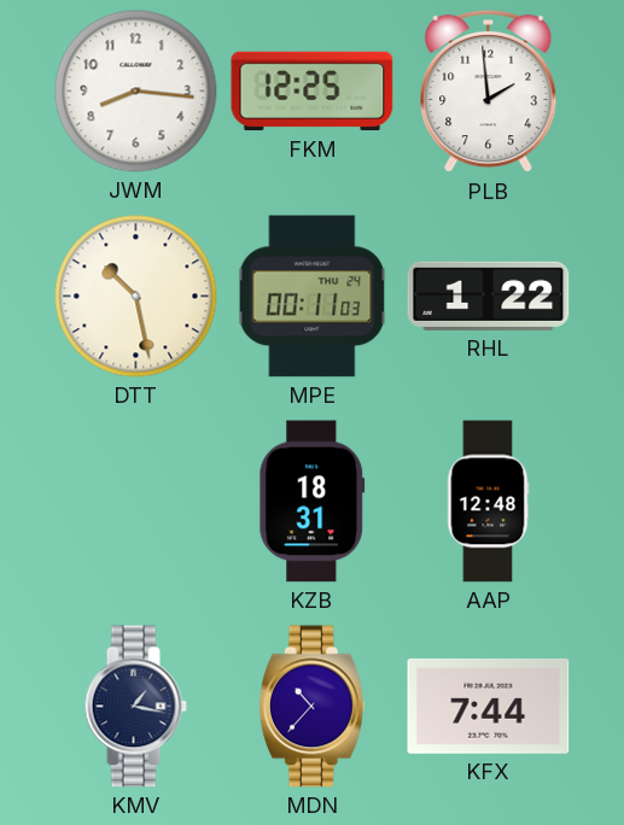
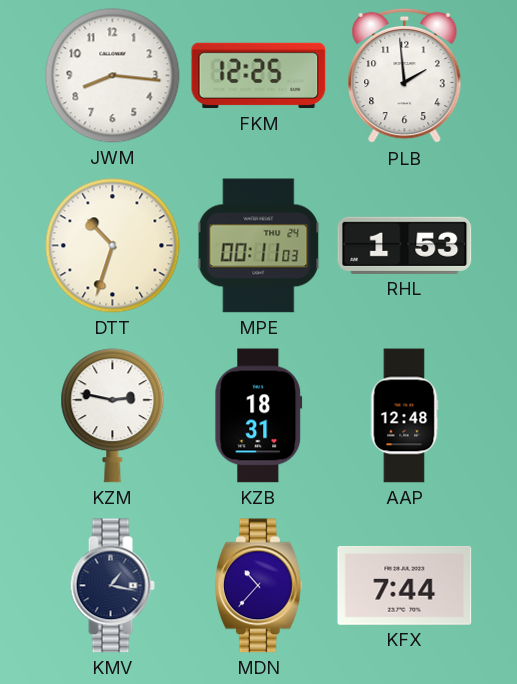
DTT: 10:28 -> 10:33
RHL: 1:22 -> 1:53
KZM: none -> 2:47
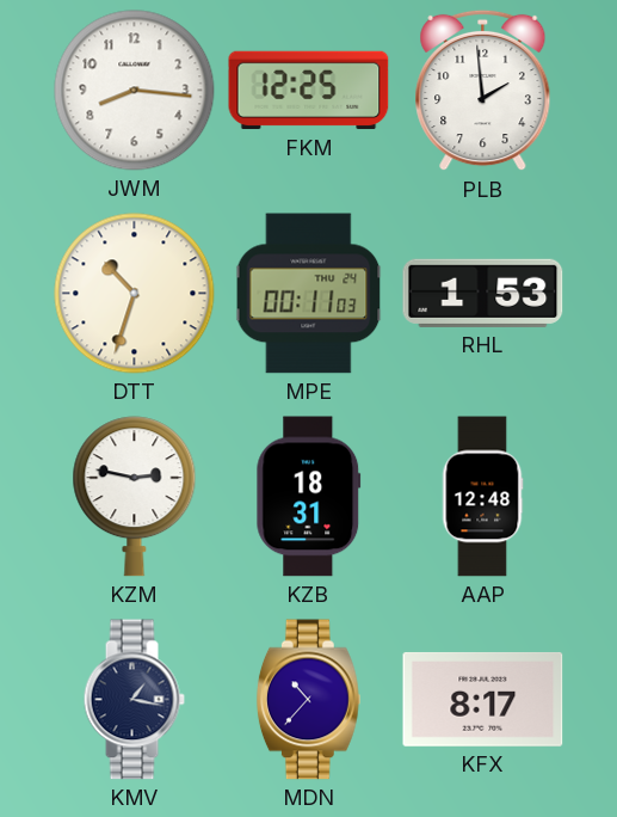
KFX: 7:44 -> 8:17
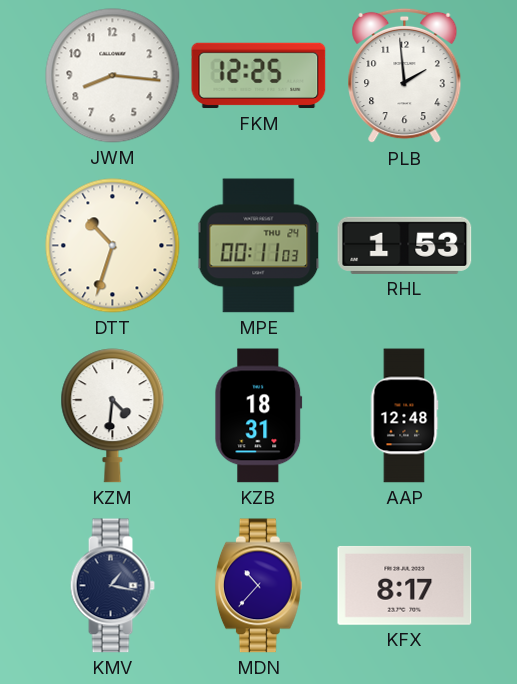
KZM: 2:47 -> 4:31
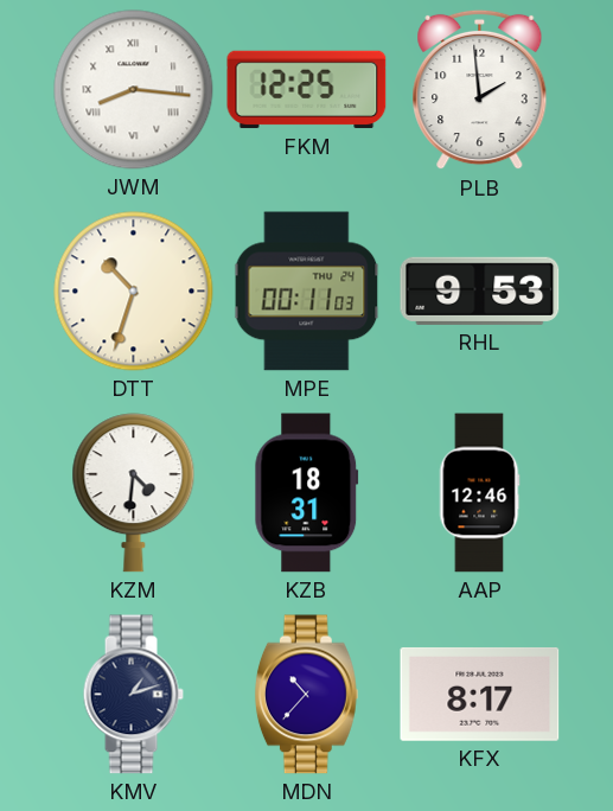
JWM numerals: Arabic -> Roman
RHL: 1:53 -> 9:53
AAP: 12:48 -> 12:46
KMV: 1:17 -> 1:12
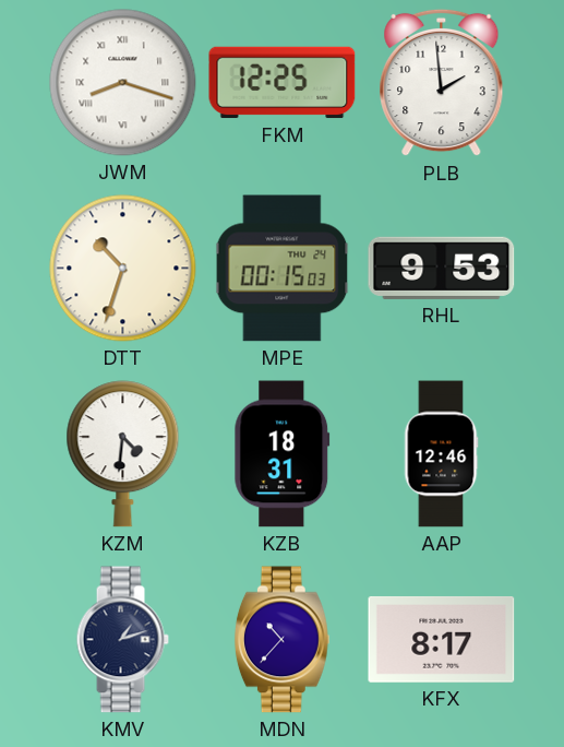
JWM: 8:16 -> 8:18
MPE: 00:11 -> 00:15
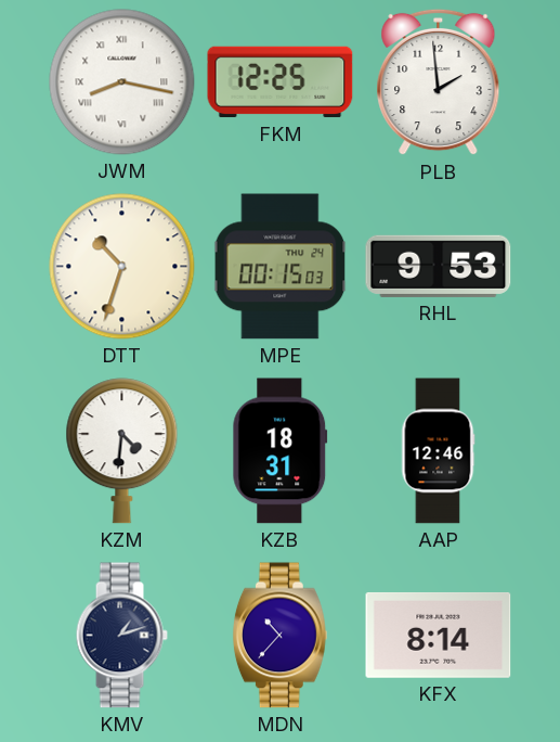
JWM: 8:18 -> 8:17
KFX: 8:17 -> 8:14
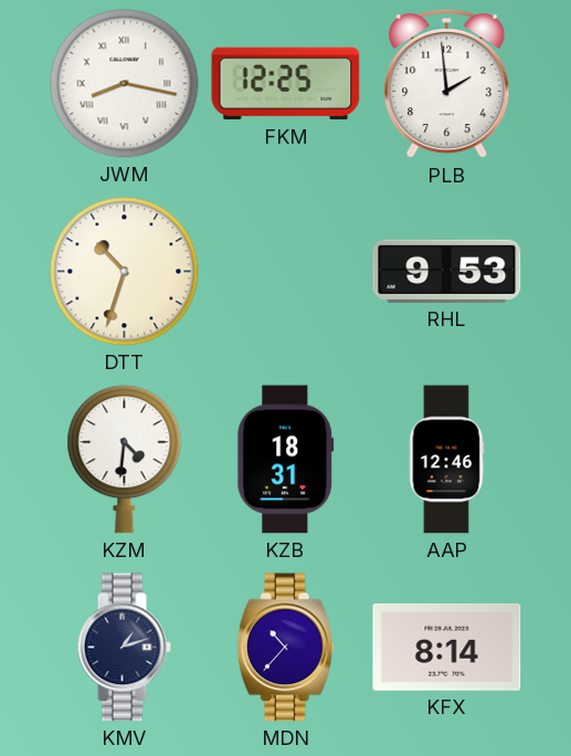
MPE: 00:15 -> none
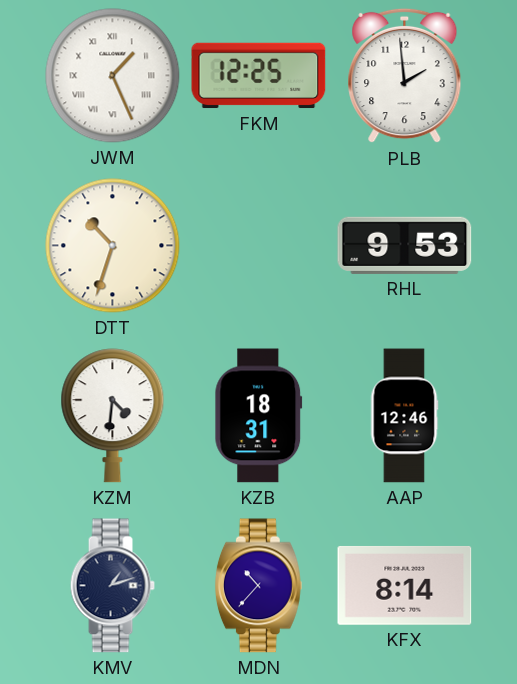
JWM: 8:17 -> 1:26
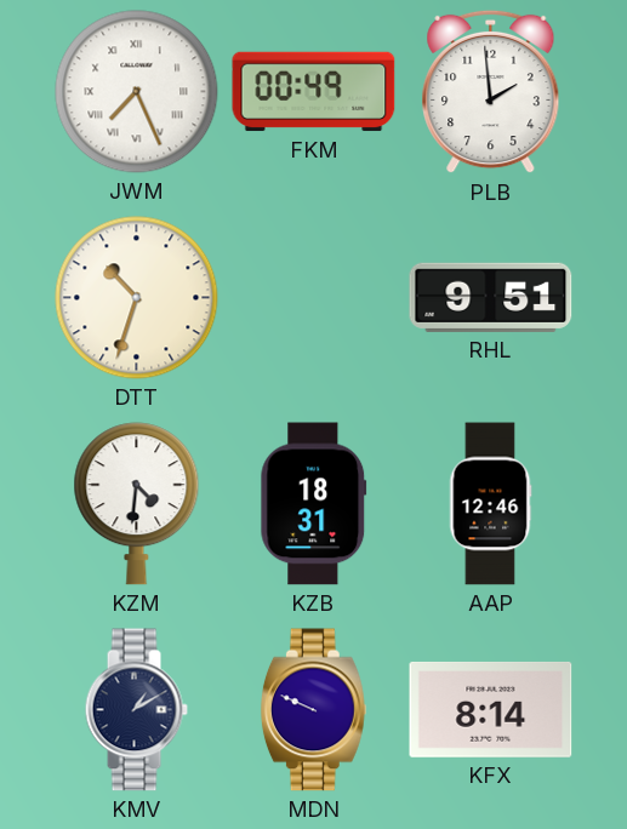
JWM: 1:26 -> 7:26
FKM: 12:25 -> 00:49
RHL: 9:53 -> 9:51
KMV: 1:12 -> 1:10
MDN: 10:37 -> 9:49
